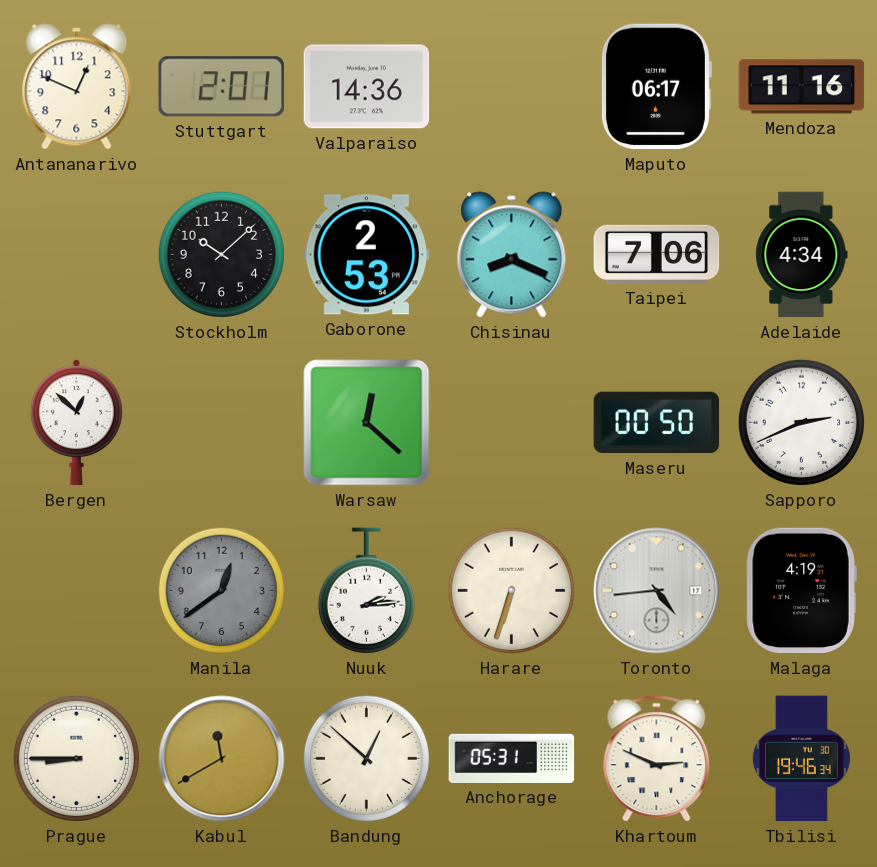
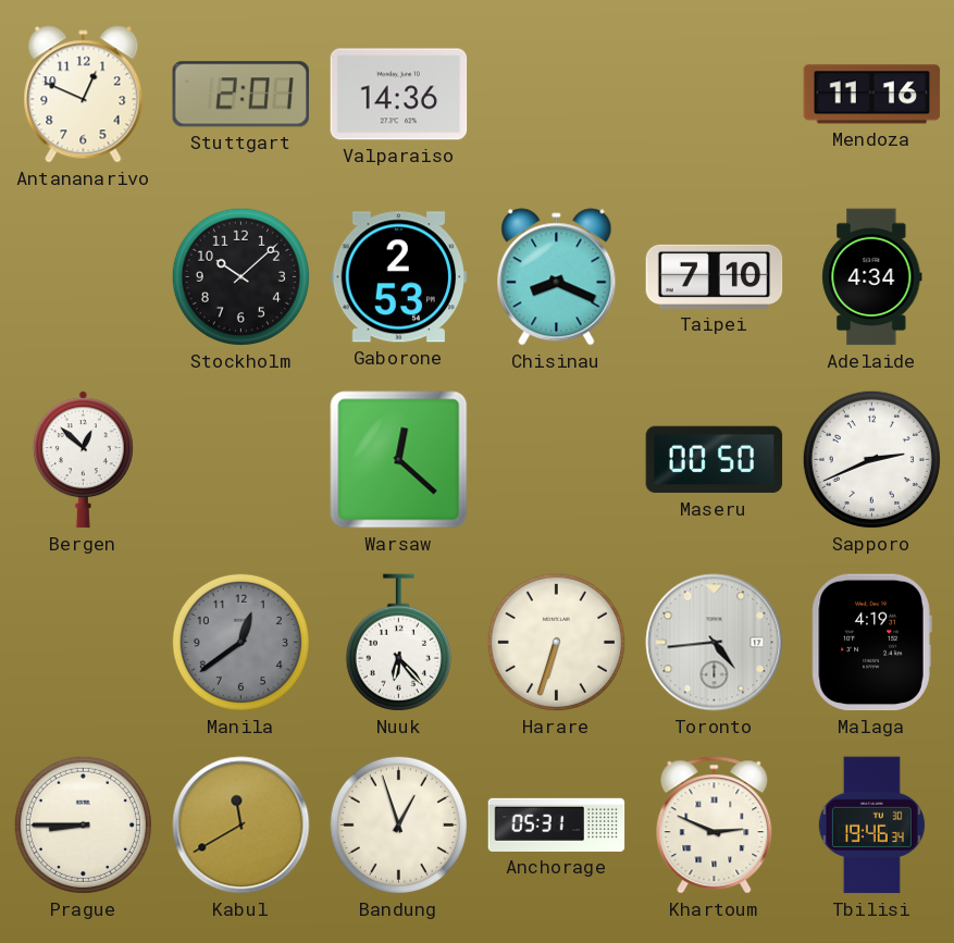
Maputo: 06:17 -> none
Taipei: 7:06 -> 7:10
Nuuk: 2:14 -> 6:23
Bandung: 12:52 -> 12:57
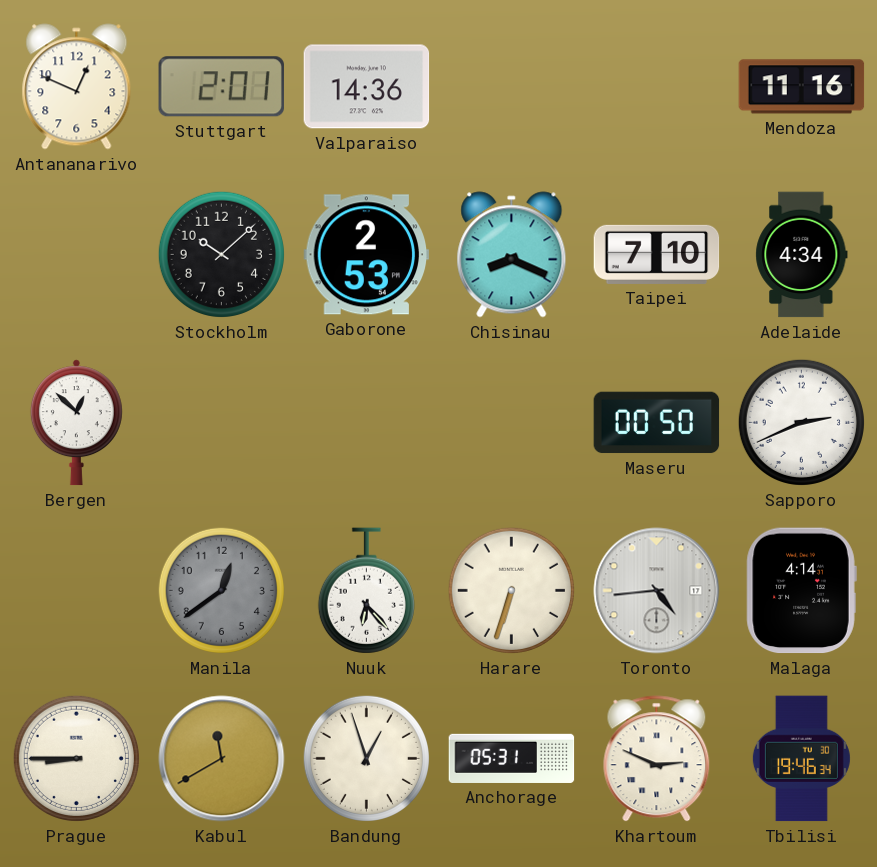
Warsaw: 12:22 -> none
Malaga: 4:19 -> 4:14
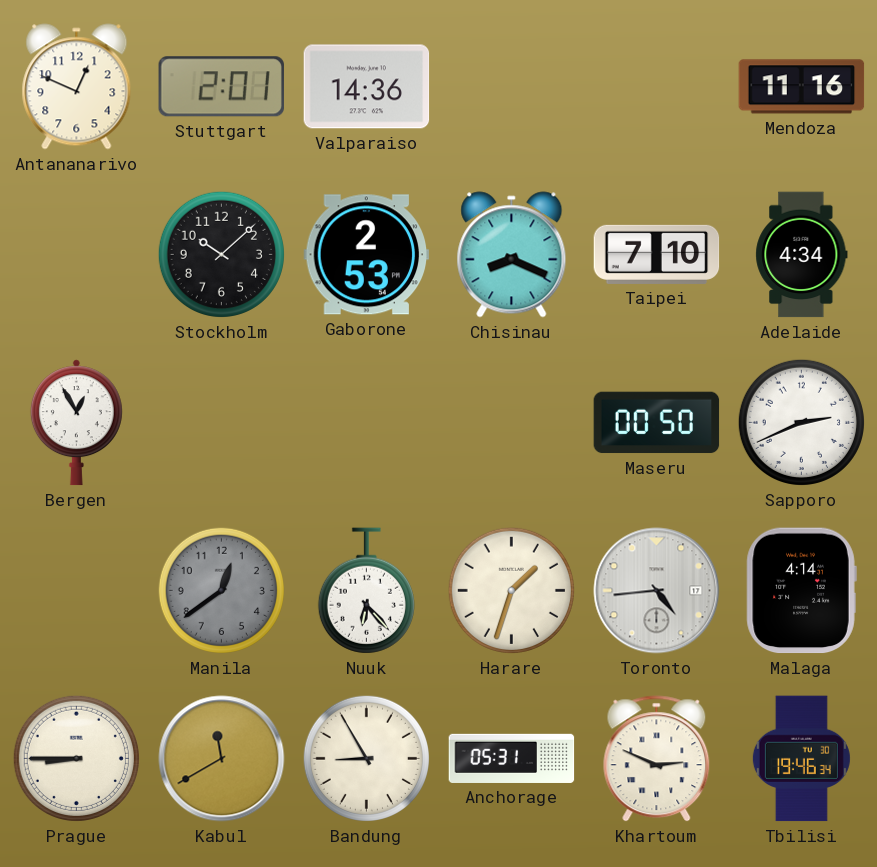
Bergen: 12:52 -> 12:55
Harare: 6:33 -> 1:33
Bandung: 12:57 -> 8:55
